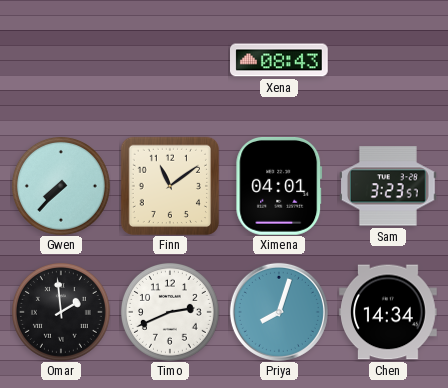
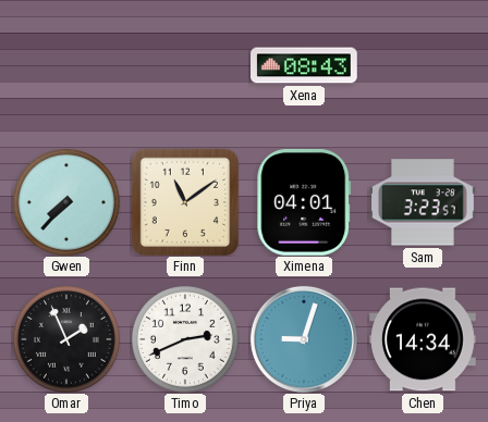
Omar: 1:59 -> 1:56
Priya: 8:03 -> 9:03
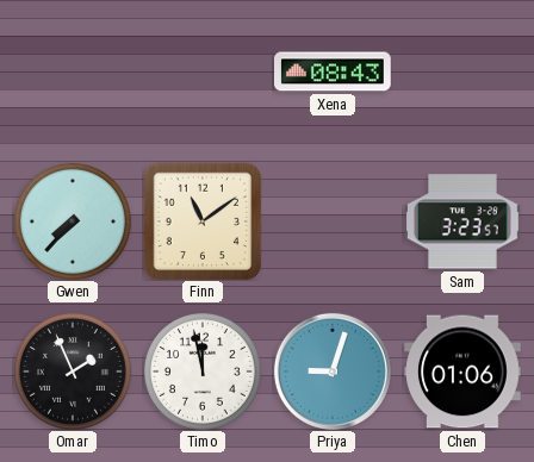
Ximena: 04:01 -> none
Timo: 2:41 -> 11:58
Chen: 14:34 -> 01:06
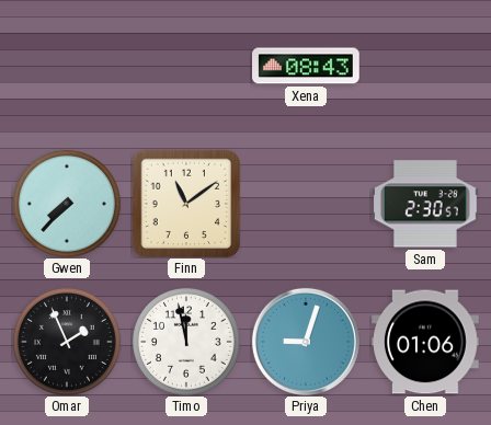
Sam: 3:23 -> 2:30
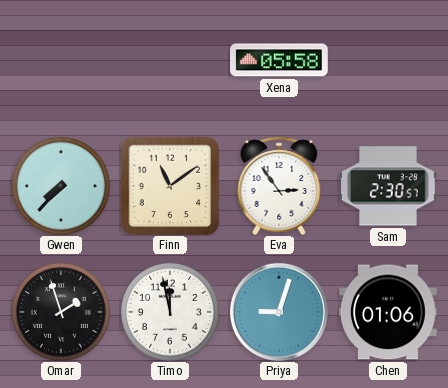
Xena: 08:43 -> 05:58
Eva: none -> 2:54
Omar: 1:56 -> 1:57
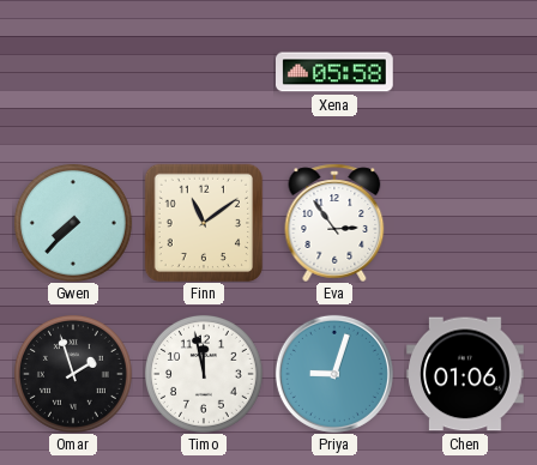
Sam: 2:30 -> none
